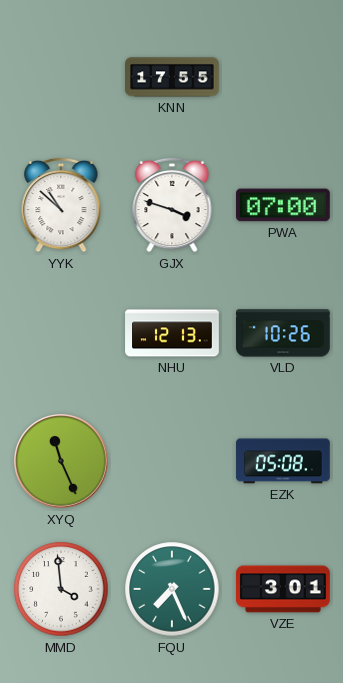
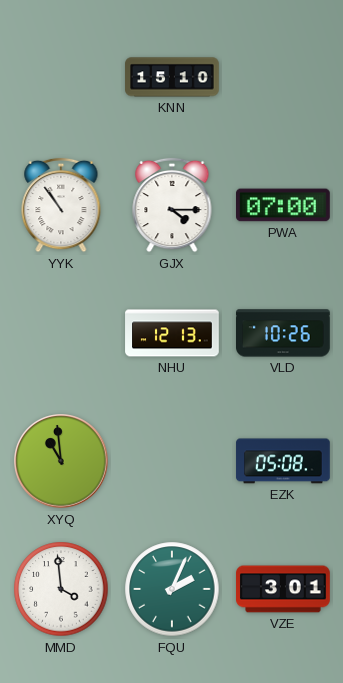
KNN: 17:55 -> 15:10
YYK: 10:52 -> 10:54
GJX: 3:48 -> 4:15
XYQ: 11:26 -> 10:59
FQU: 7:26 -> 2:04
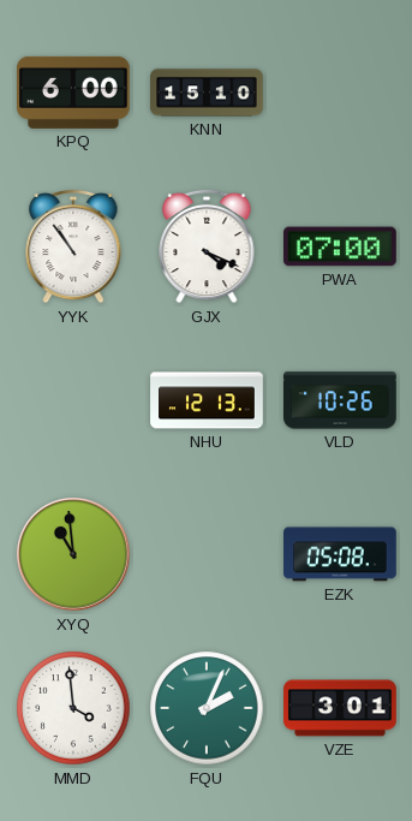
KPQ: none -> 6:00
GJX: 4:15 -> 4:19
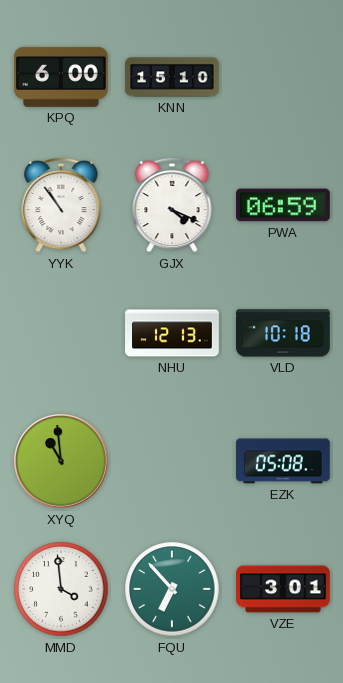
PWA: 07:00 -> 06:59
VLD: 10:26 -> 10:18
FQU: 2:04 -> 6:53
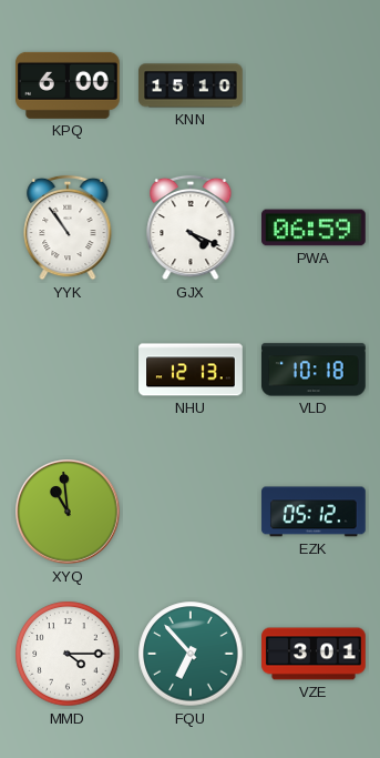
EZK: 05:08 -> 05:12
MMD: 3:59 -> 4:15
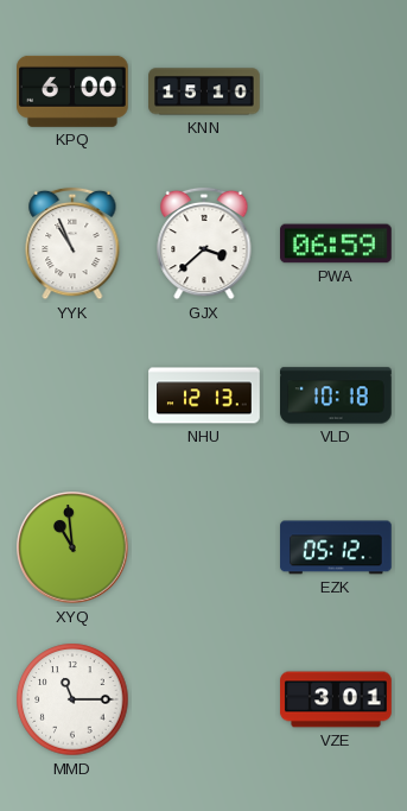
YYK: 10:54 -> 10:56
GJX: 4:19 -> 3:38
MMD: 4:15 -> 11:15
FQU: 6:53 -> none
